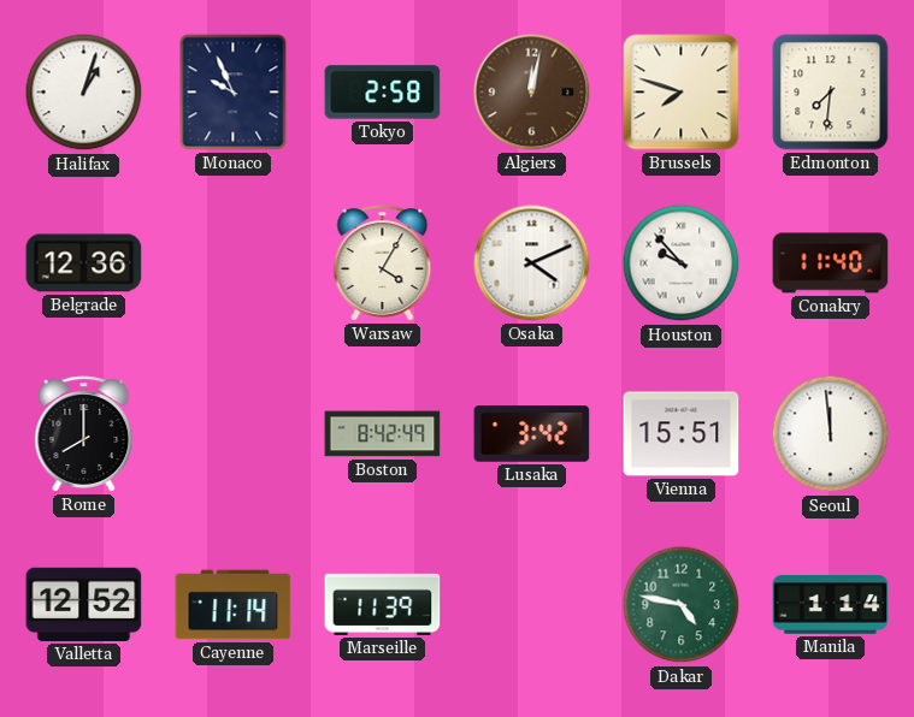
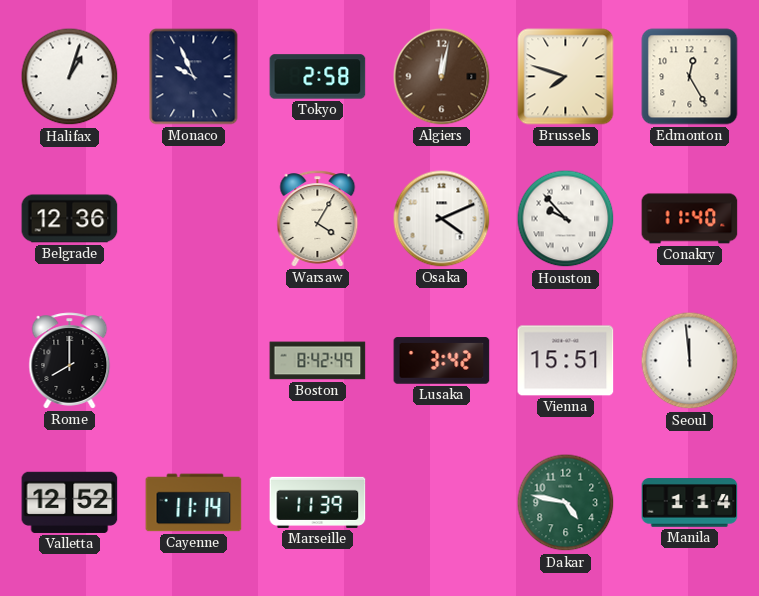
Edmonton: 7:31 -> 12:25
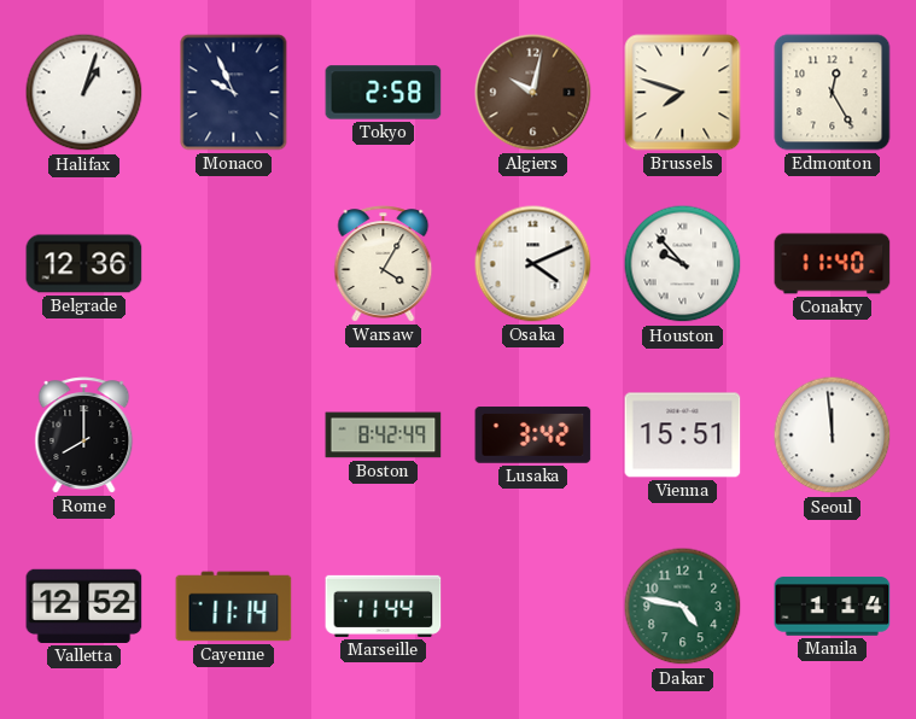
Algiers: 12:02 -> 10:02
Marseille: 11:39 -> 11:44
